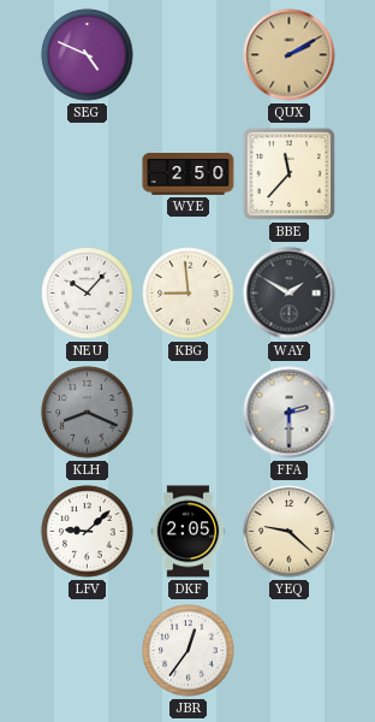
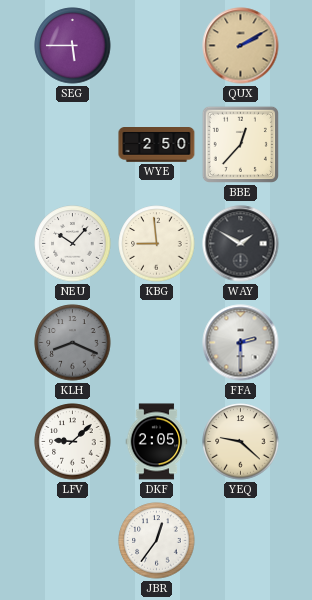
SEG: 4:49 -> 5:45
BBE: 11:37 -> 12:37
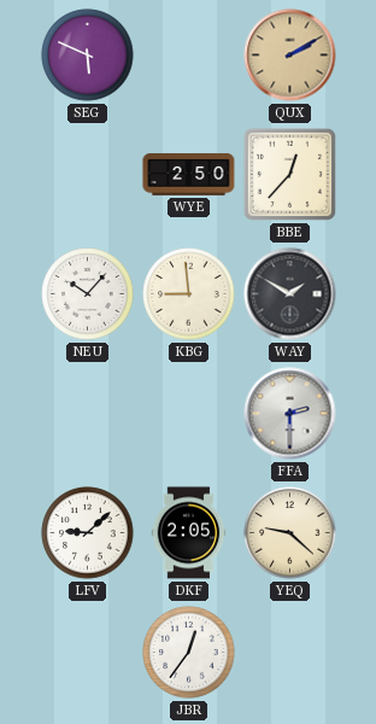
SEG: 5:45 -> 5:49
KLH: 8:19 -> none
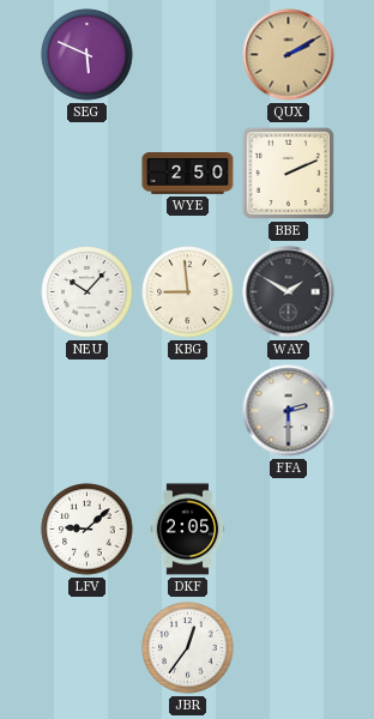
BBE: 12:37 -> 2:11
YEQ: 9:22 -> none
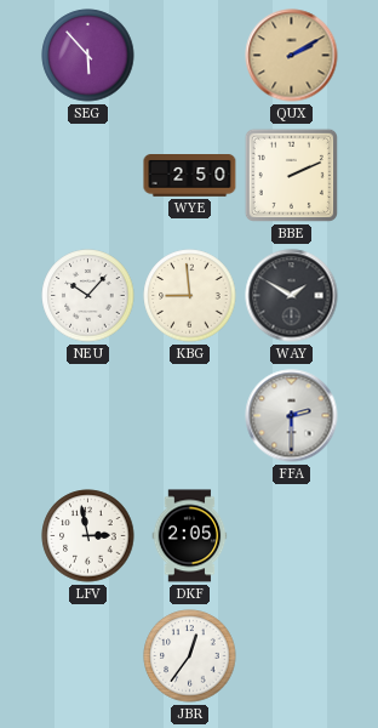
SEG: 5:49 -> 5:53
LFV: 9:08 -> 2:58
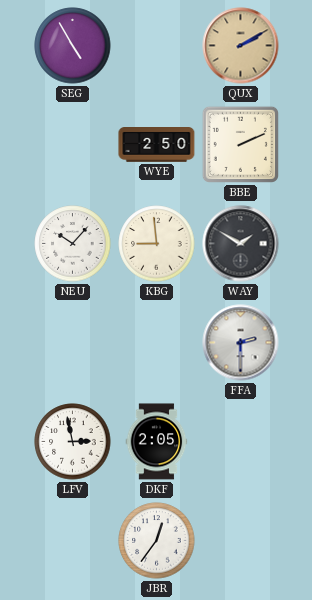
SEG: 5:53 -> 4:55
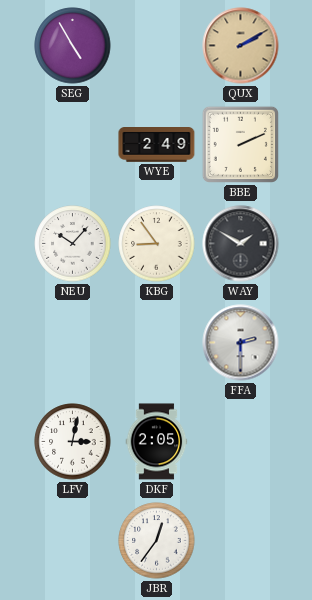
WYE: 2:50 -> 2:49
KBG: 8:59 -> 8:54
LFV: 2:58 -> 3:02
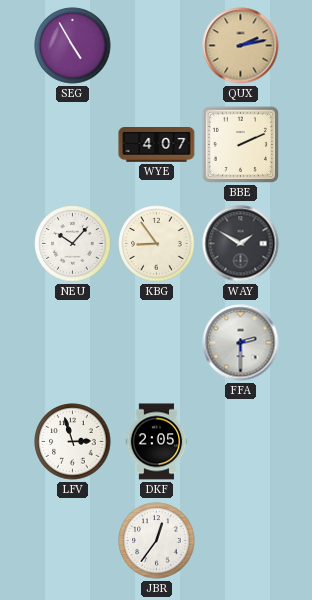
QUX: 2:10 -> 2:13
WYE: 2:49 -> 4:07
LFV: 3:02 -> 2:57
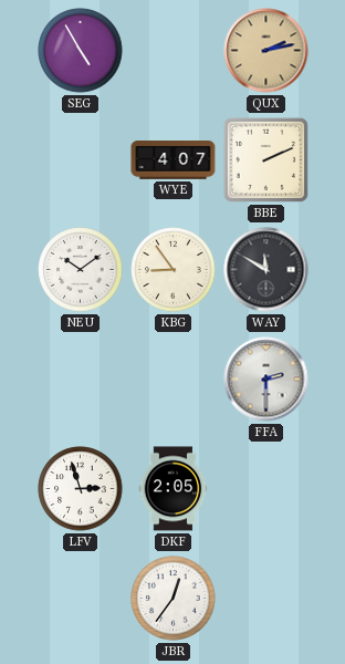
NEU: 10:07 -> 10:09
WAY: 1:50 -> 11:50
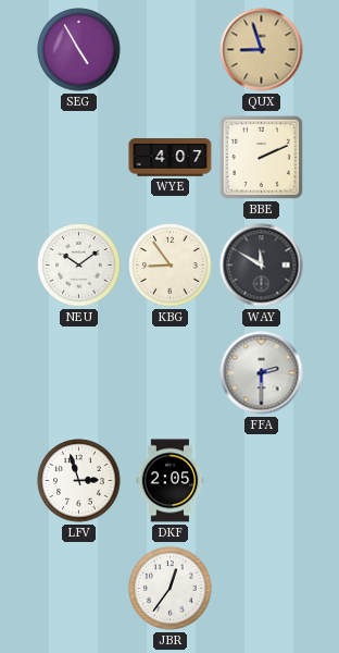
QUX: 2:13 -> 8:57
